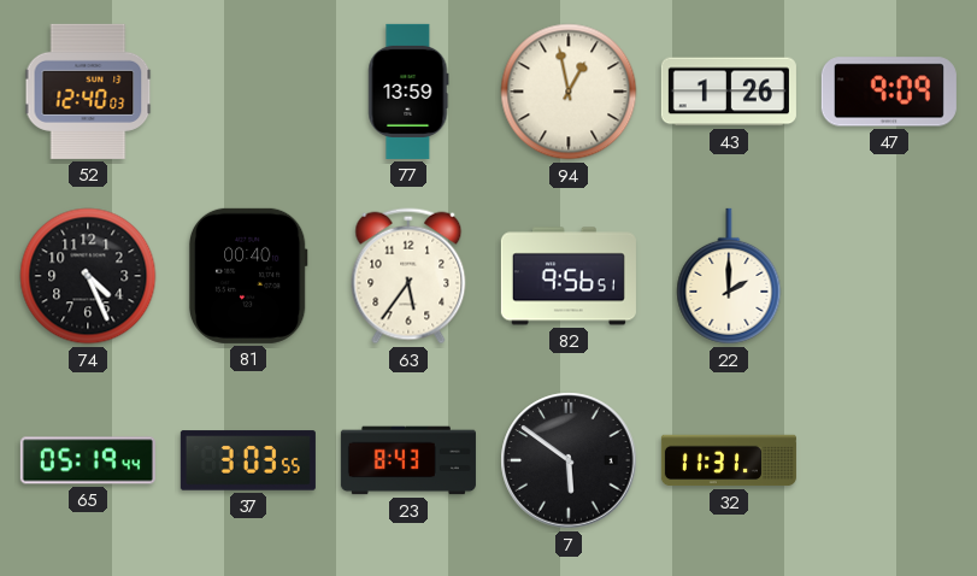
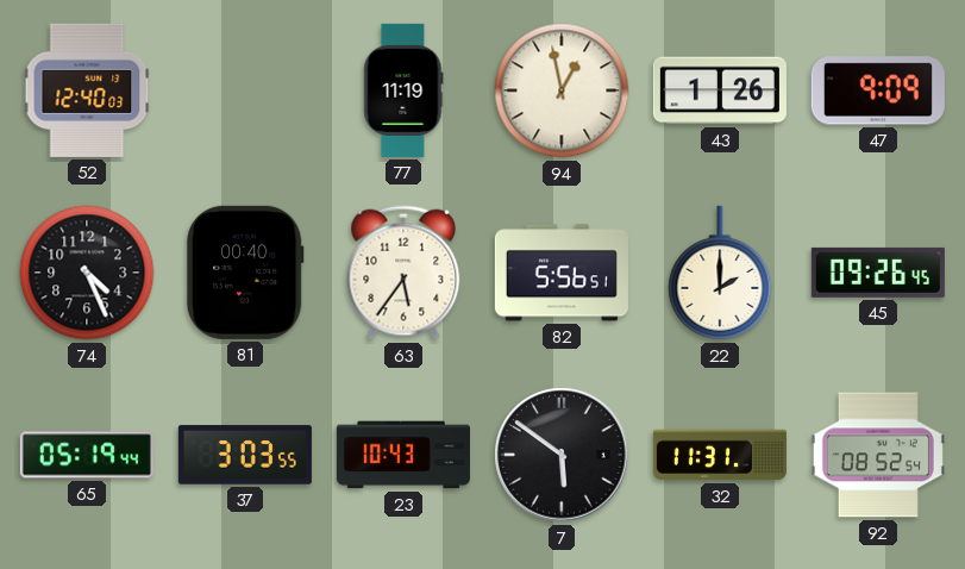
77: 13:59 -> 11:19
82: 9:56 -> 5:56
45: none -> 09:26
23: 8:43 -> 10:43
92: none -> 08:52
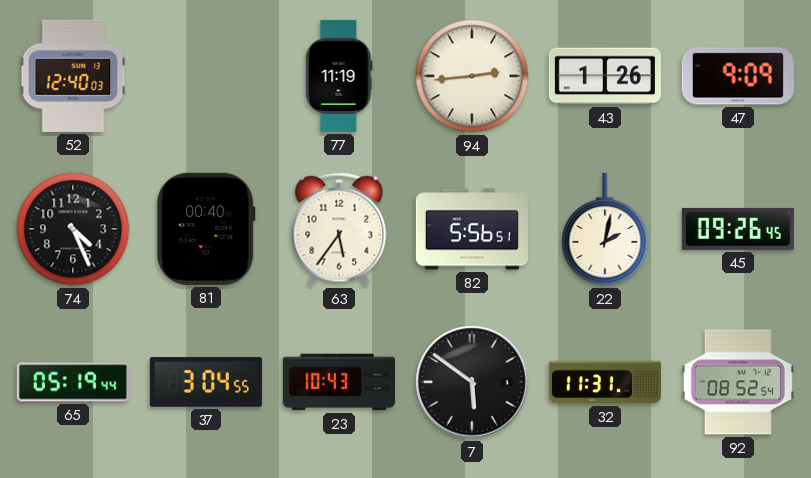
94: 12:58 -> 2:44
22: 2:00 -> 2:02
37: 3:03 -> 3:04
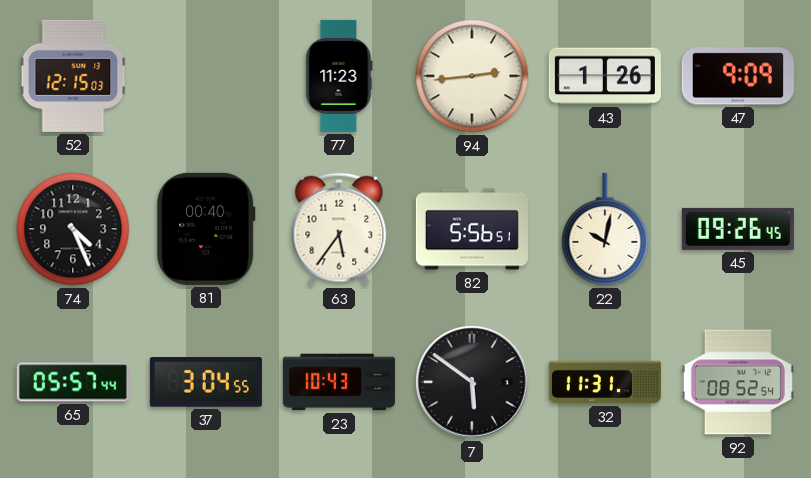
52: 12:40 -> 12:15
77: 11:19 -> 11:23
22: 2:02 -> 10:02
65: 05:19 -> 05:57
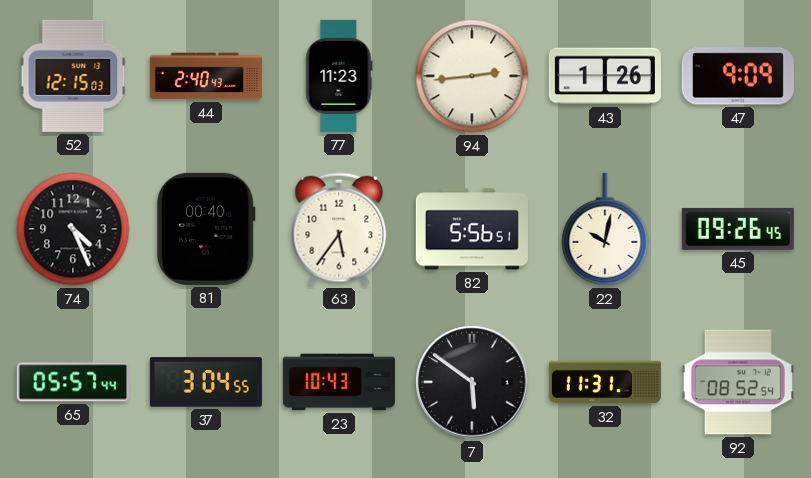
44: none -> 2:40
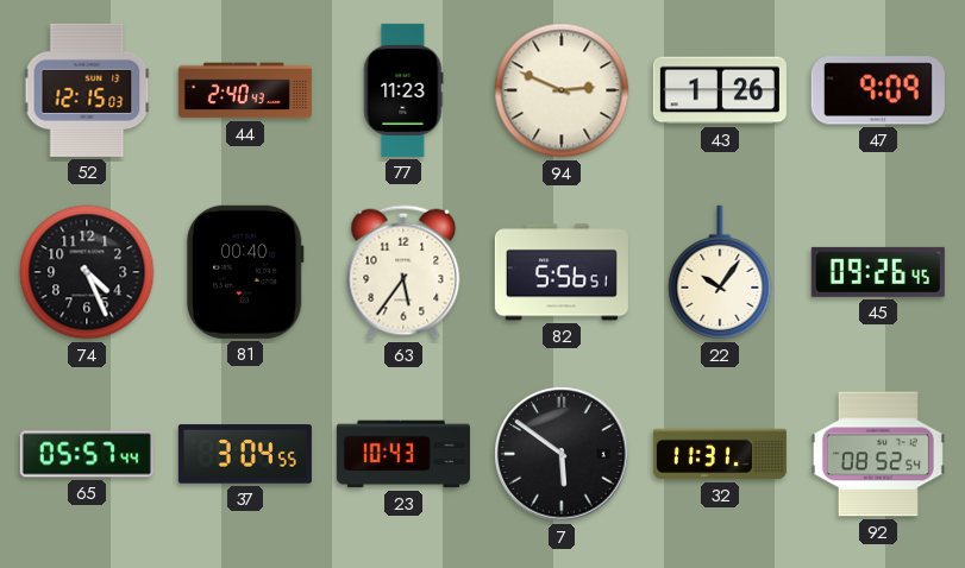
94: 2:44 -> 2:49
22: 10:02 -> 10:06
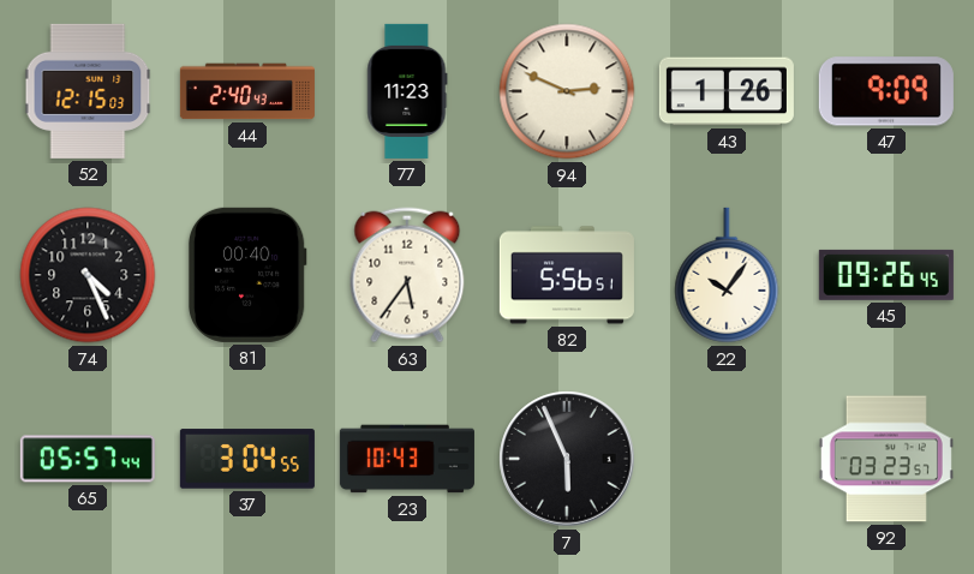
7: 5:51 -> 5:56
32: 11:31 -> none
92: 08:52 -> 03:23
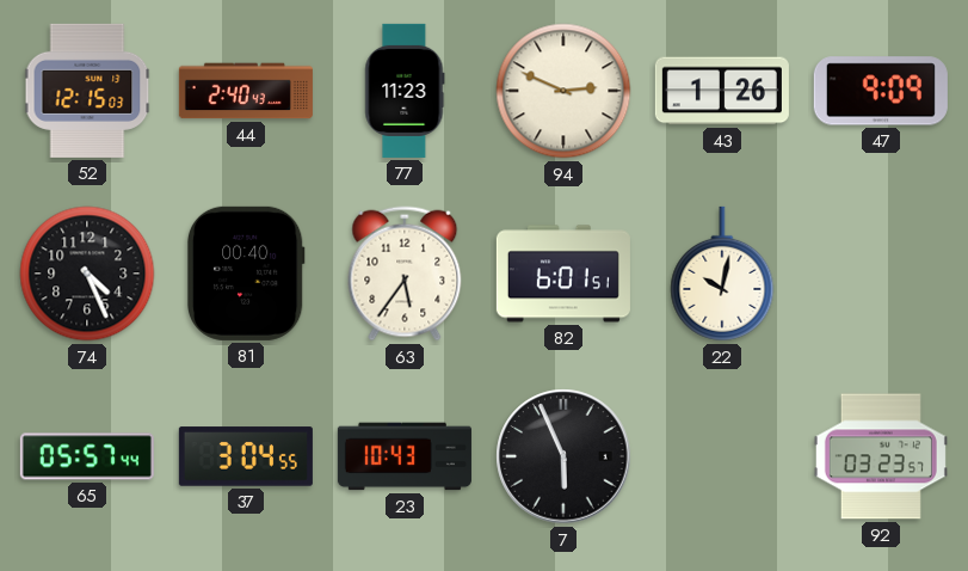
82: 5:56 -> 6:01
22: 10:06 -> 10:02
45: 09:26 -> none
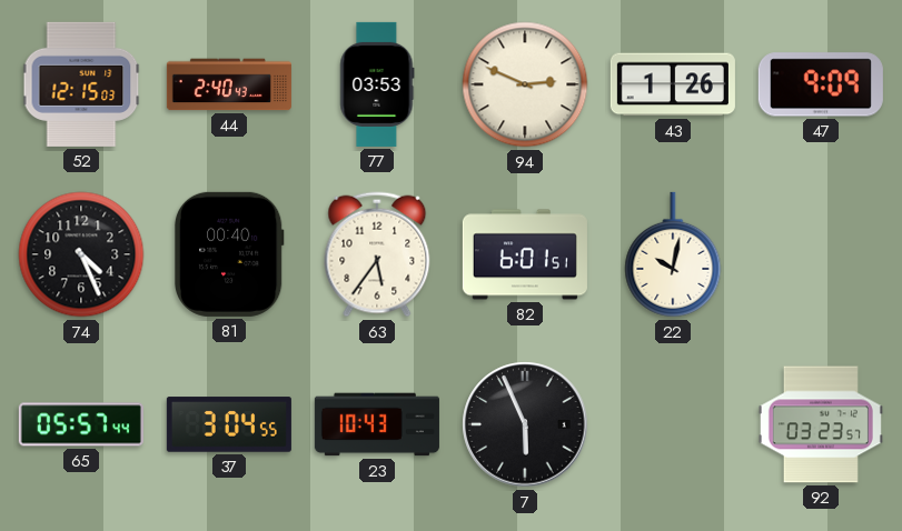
77: 11:23 -> 03:53
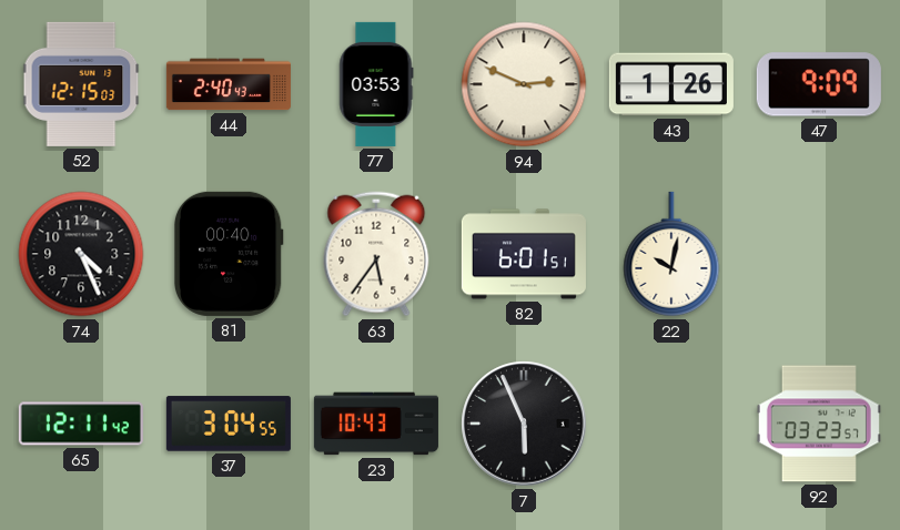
65: 05:57 -> 12:11
